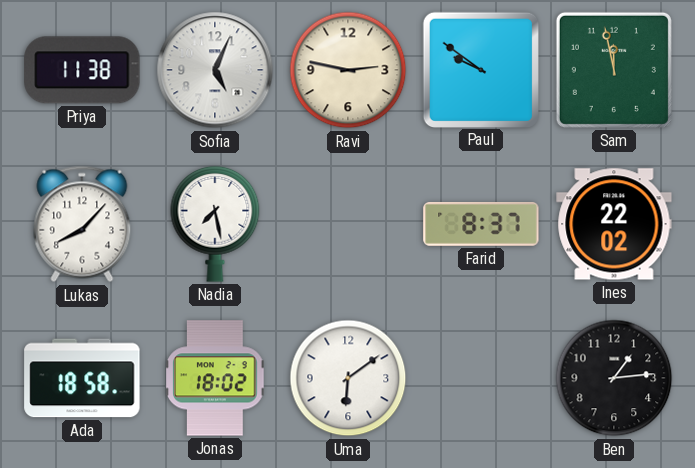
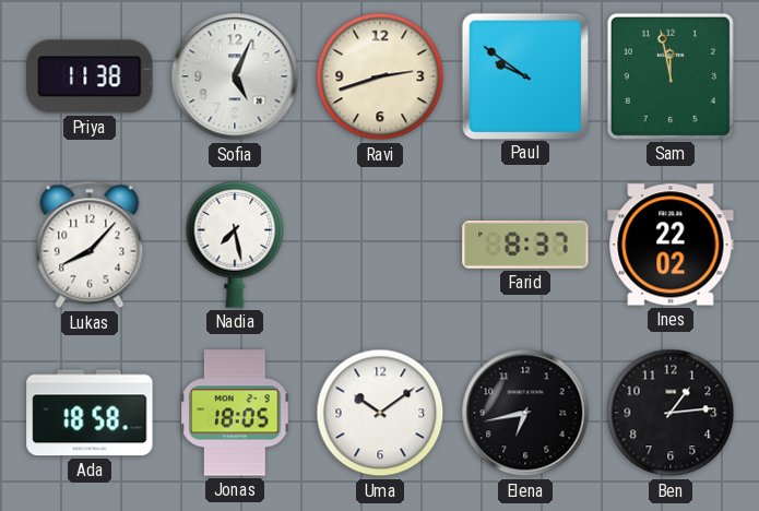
Ravi: 2:47 -> 2:42
Jonas: 18:02 -> 18:05
Uma: 6:09 -> 10:09
Elena: none -> 6:43
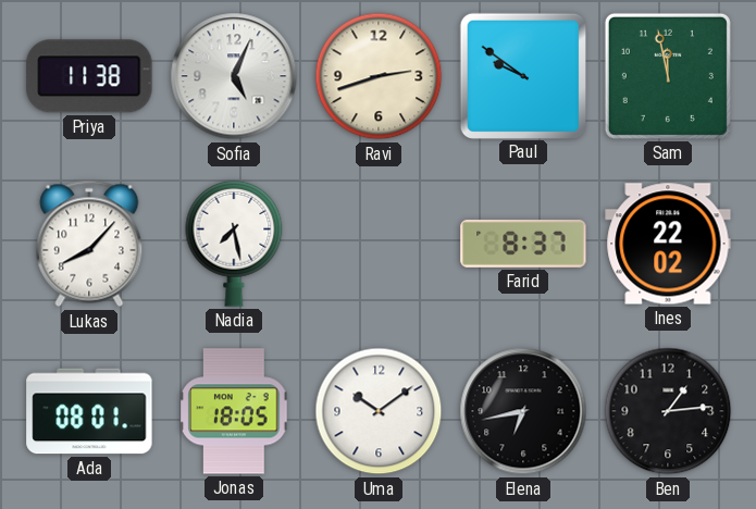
Ada: 18:58 -> 08:01
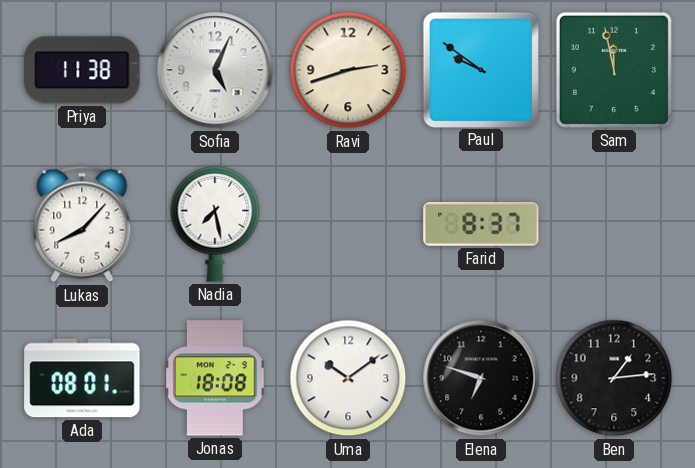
Ines: 22:02 -> none
Jonas: 18:05 -> 18:08
Elena: 6:43 -> 6:48
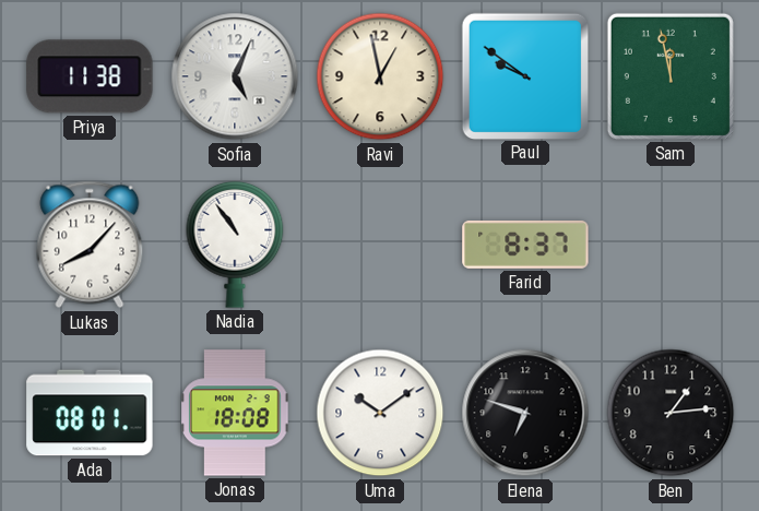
Ravi: 2:42 -> 12:58
Nadia: 7:28 -> 10:54
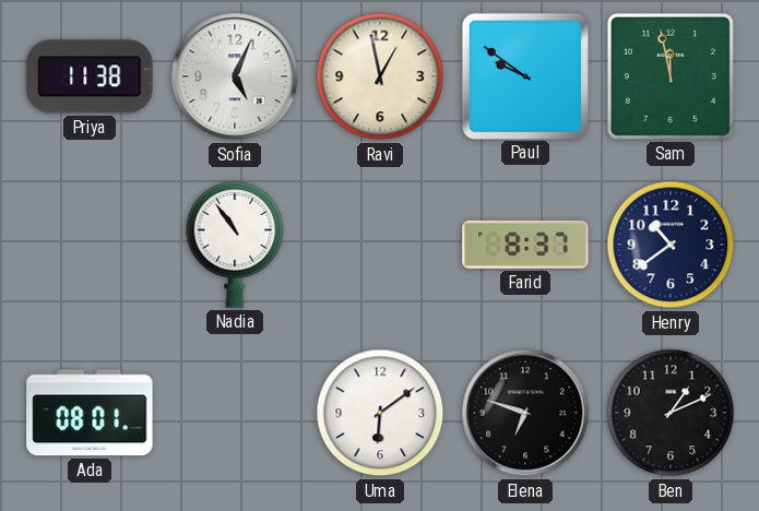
Lukas: 8:07 -> none
Henry: none -> 10:39
Jonas: 18:08 -> none
Uma: 10:09 -> 6:09
Ben: 1:14 -> 1:11
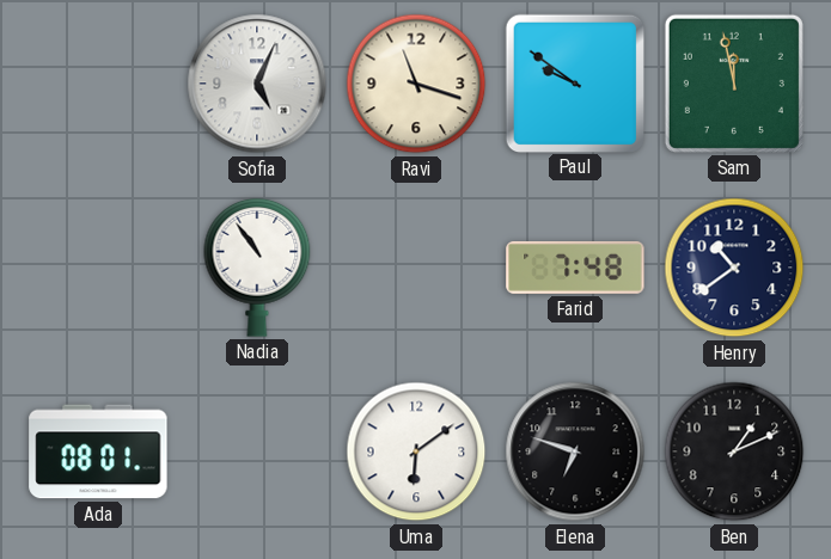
Priya: 11:38 -> none
Ravi: 12:58 -> 11:18
Farid: 8:37 -> 7:48
